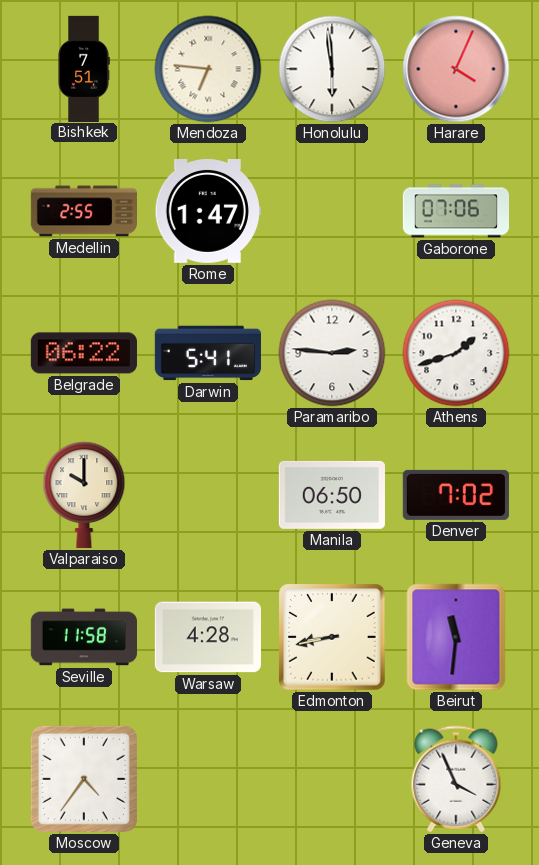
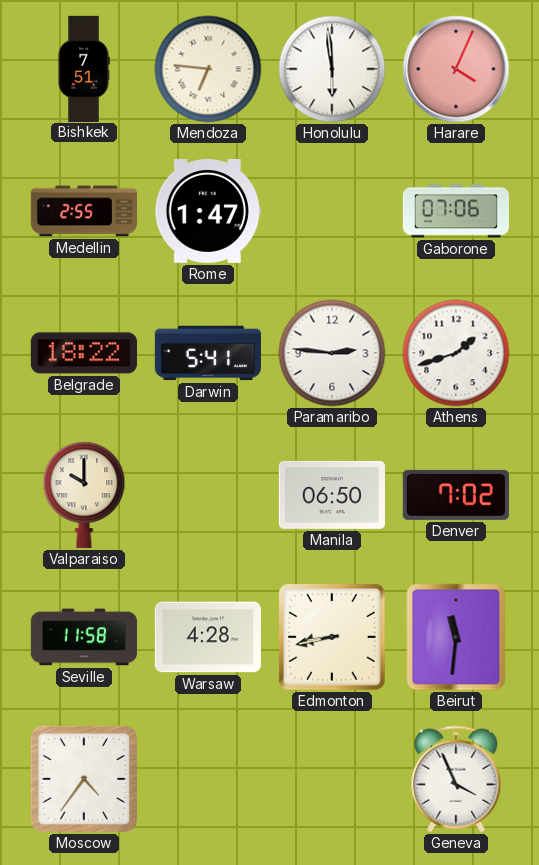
Belgrade: 06:22 -> 18:22
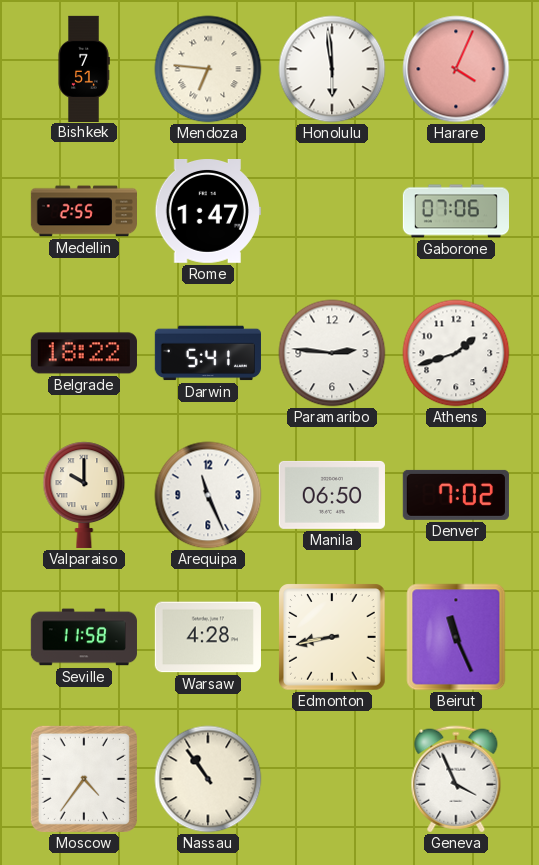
Arequipa: none -> 11:26
Beirut: 11:31 -> 11:26
Nassau: none -> 10:54
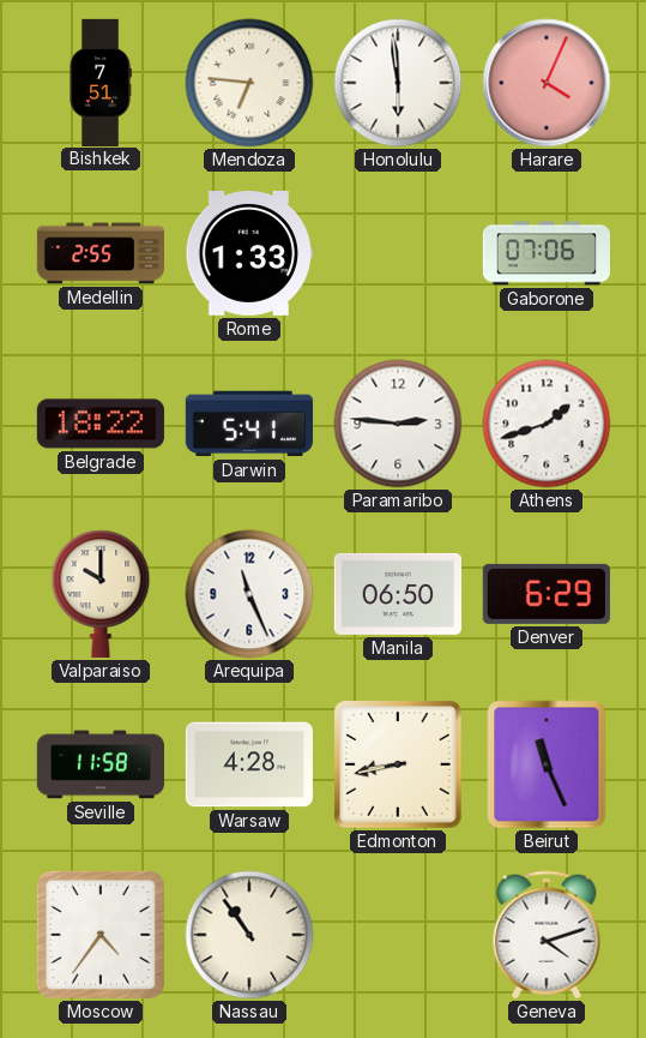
Rome: 1:47 -> 1:33
Denver: 7:02 -> 6:29
Geneva: 3:56 -> 4:12
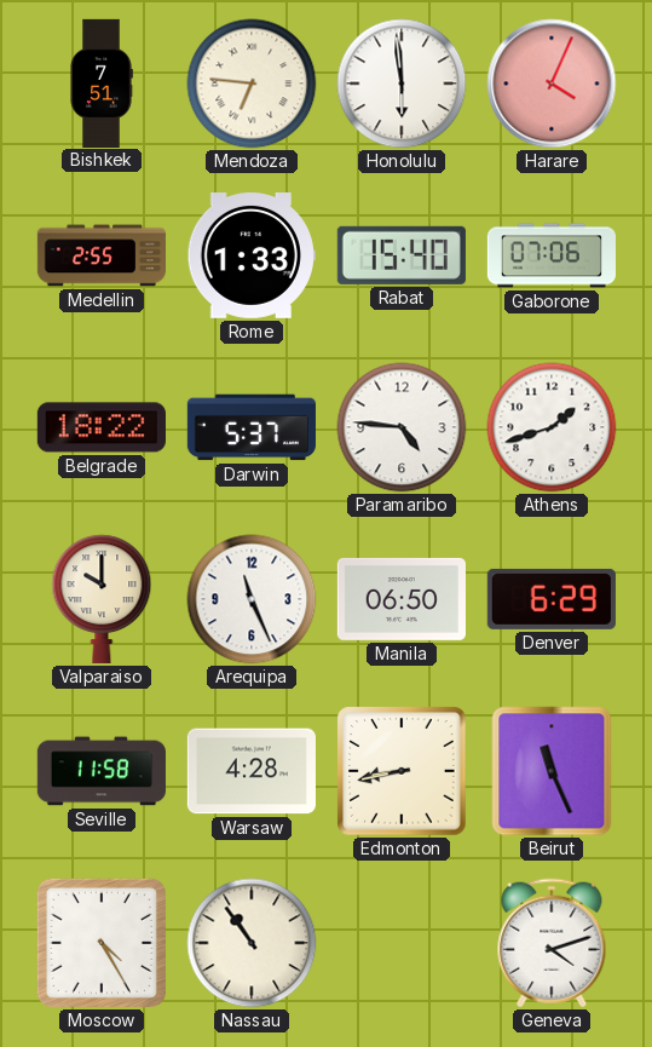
Rabat: none -> 15:40
Darwin: 5:41 -> 5:37
Paramaribo: 2:46 -> 4:46
Moscow: 4:36 -> 4:25
